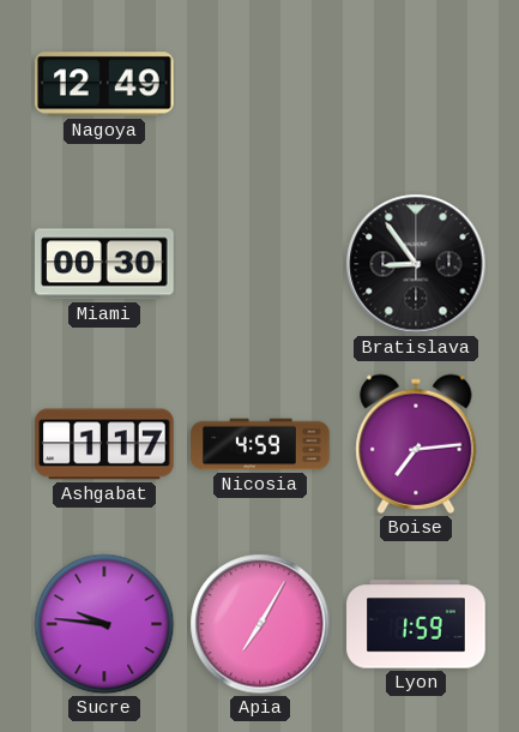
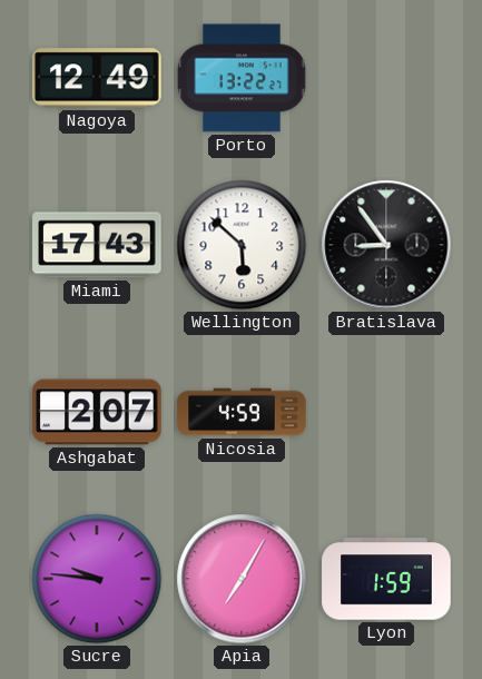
Porto: none -> 13:22
Miami: 00:30 -> 17:43
Wellington: none -> 5:52
Ashgabat: 1:17 -> 2:07
Boise: 7:14 -> none
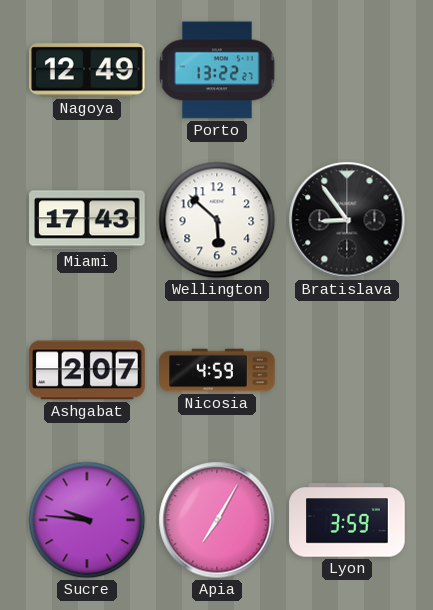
Lyon: 1:59 -> 3:59
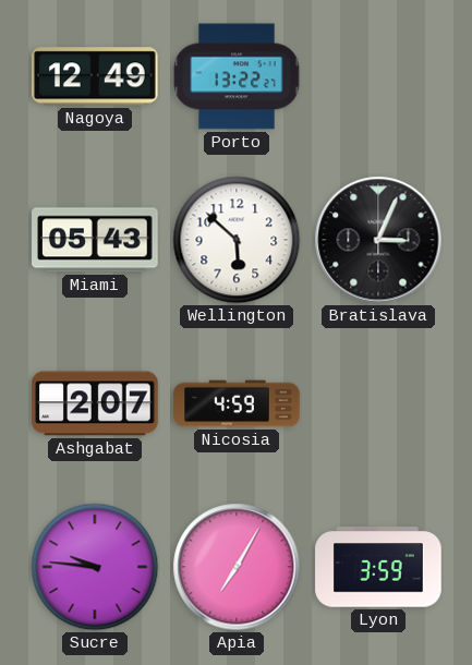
Miami: 17:43 -> 05:43
Bratislava: 8:54 -> 3:04
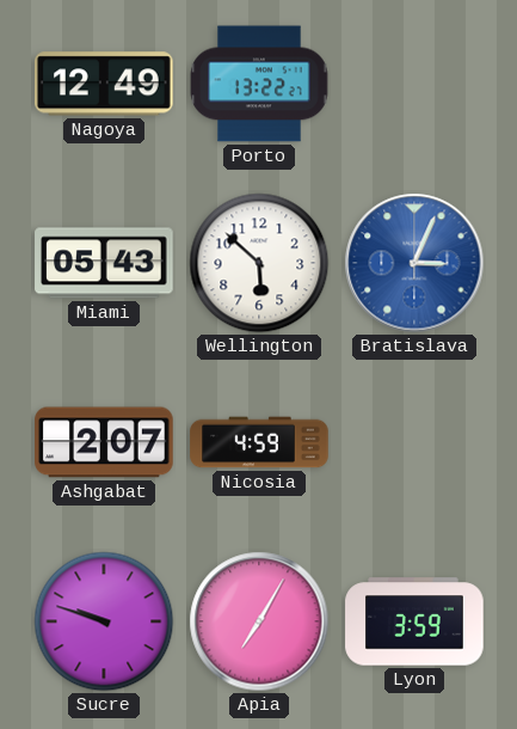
Bratislava dial: black -> blue
Sucre: 9:46 -> 9:48
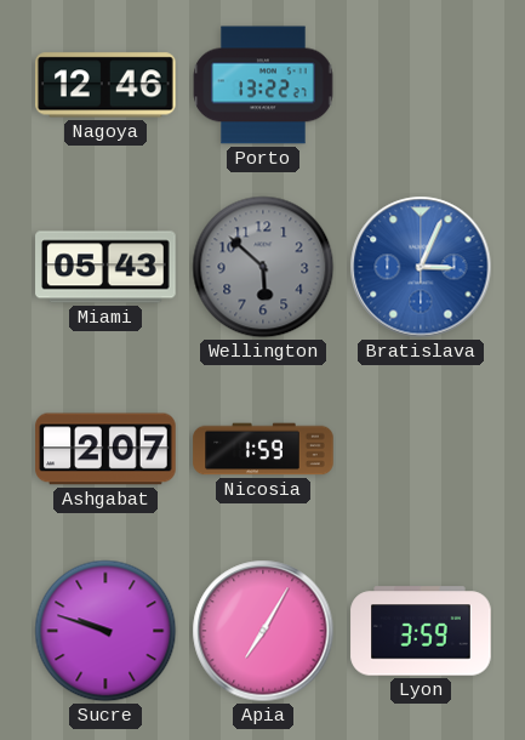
Nagoya: 12:49 -> 12:46
Wellington dial: white -> grey
Nicosia: 4:59 -> 1:59
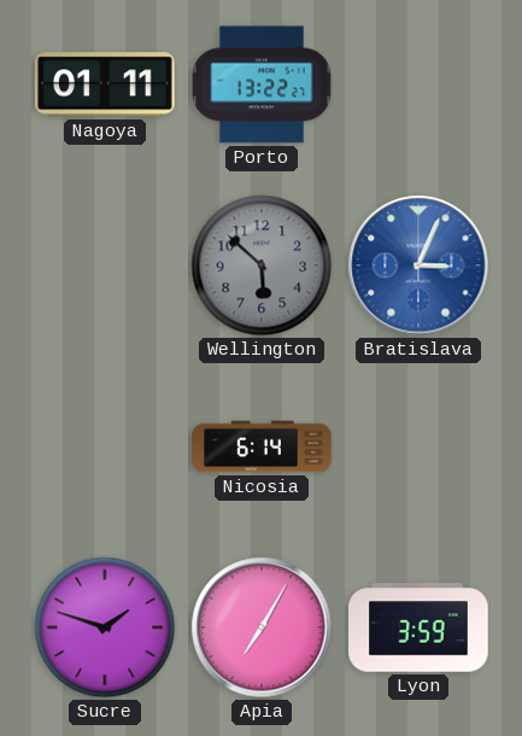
Nagoya: 12:46 -> 01:11
Miami: 05:43 -> none
Ashgabat: 2:07 -> none
Nicosia: 1:59 -> 6:14
Sucre: 9:48 -> 1:48
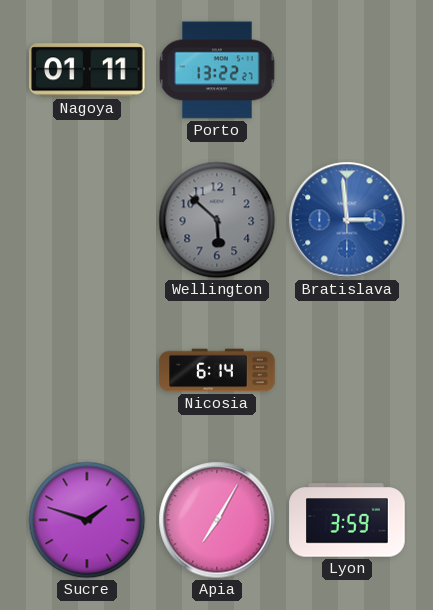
Bratislava: 3:04 -> 2:59
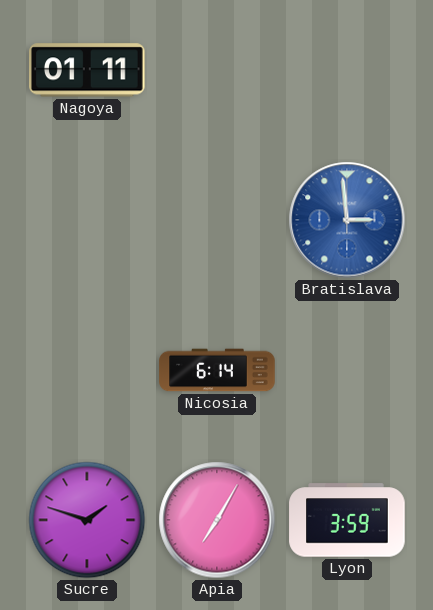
Porto: 13:22 -> none
Wellington: 5:52 -> none
